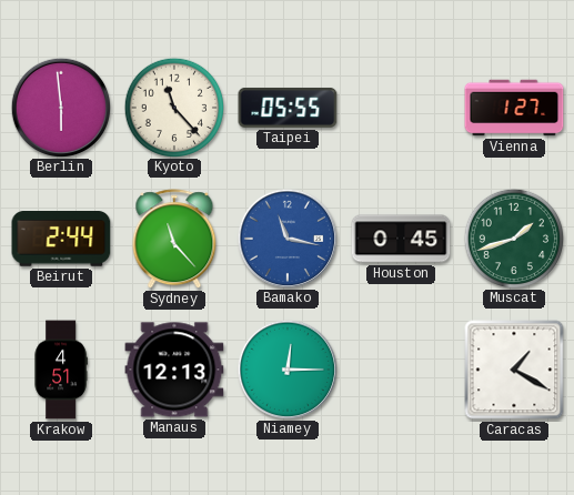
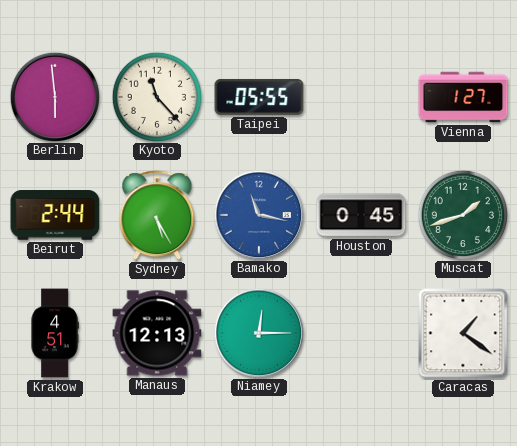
Sydney: 11:23 -> 5:25
Caracas: 1:20 -> 1:21
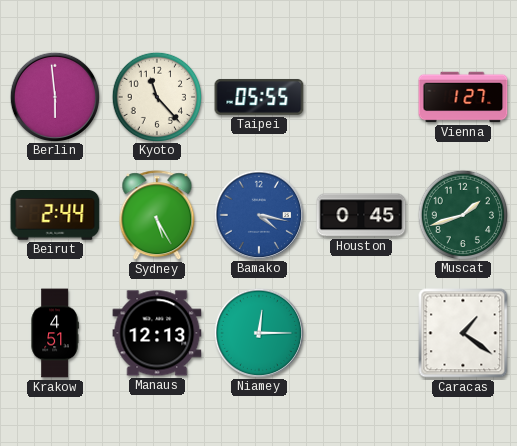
Bamako: 11:17 -> 4:17
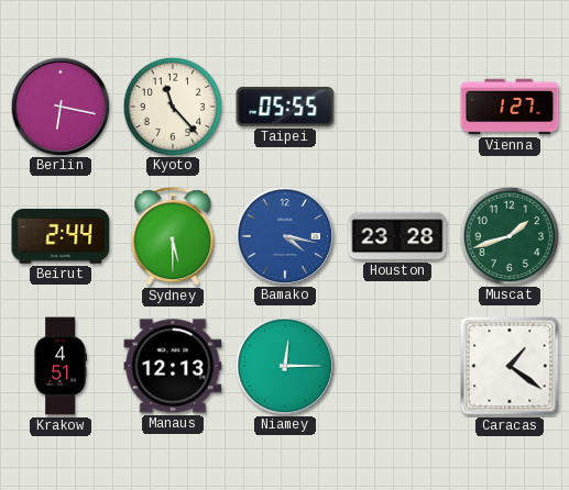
Berlin: 5:59 -> 6:17
Sydney: 5:25 -> 5:30
Houston: 0:45 -> 23:28
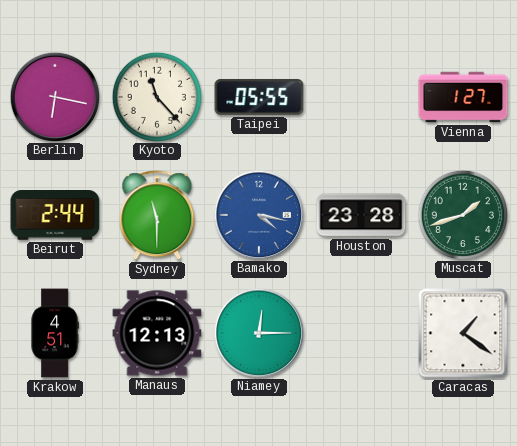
Sydney: 5:30 -> 11:30
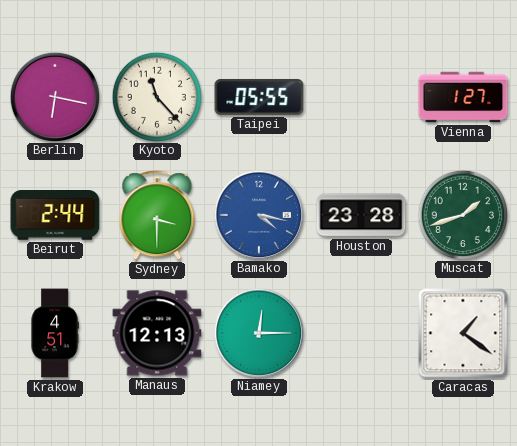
Sydney: 11:30 -> 3:30
